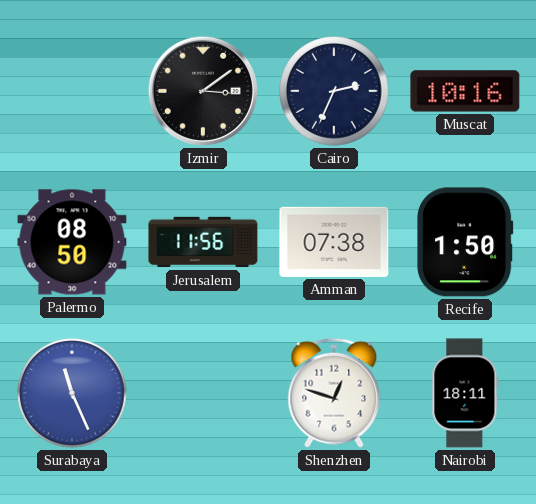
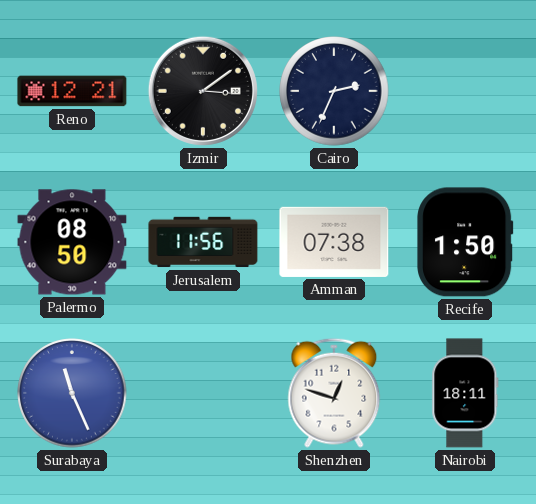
Reno: none -> 12:21
Muscat: 10:16 -> none
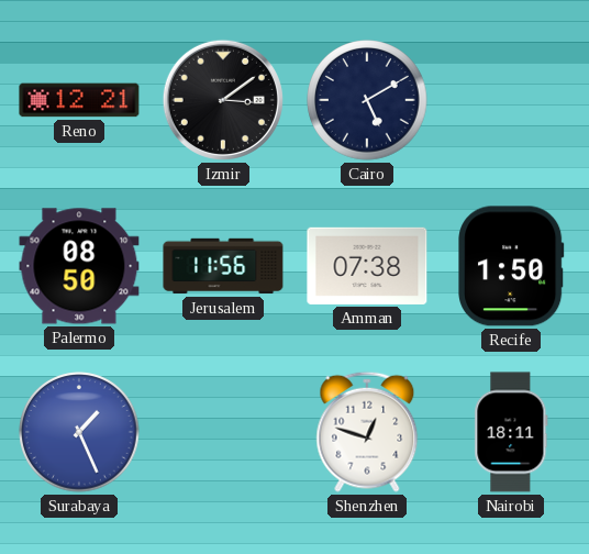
Cairo: 2:34 -> 5:10
Surabaya: 11:26 -> 1:26
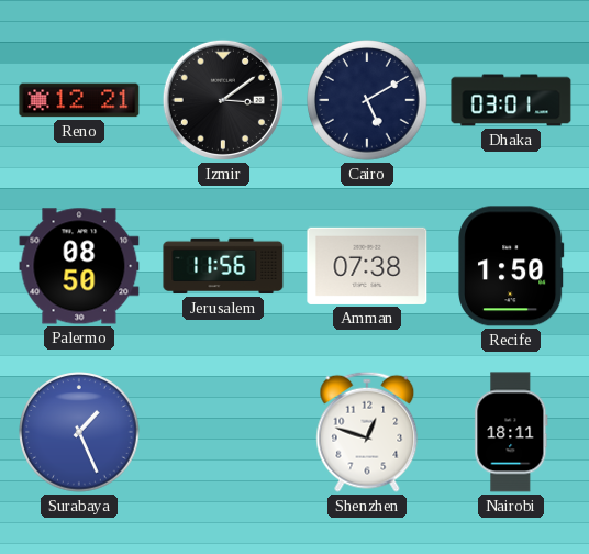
Dhaka: none -> 03:01
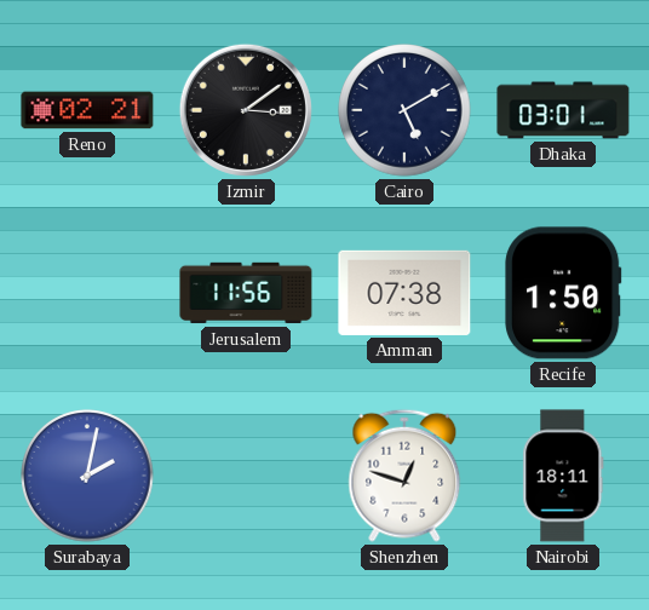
Reno: 12:21 -> 02:21
Palermo: 08:50 -> none
Surabaya: 1:26 -> 2:02
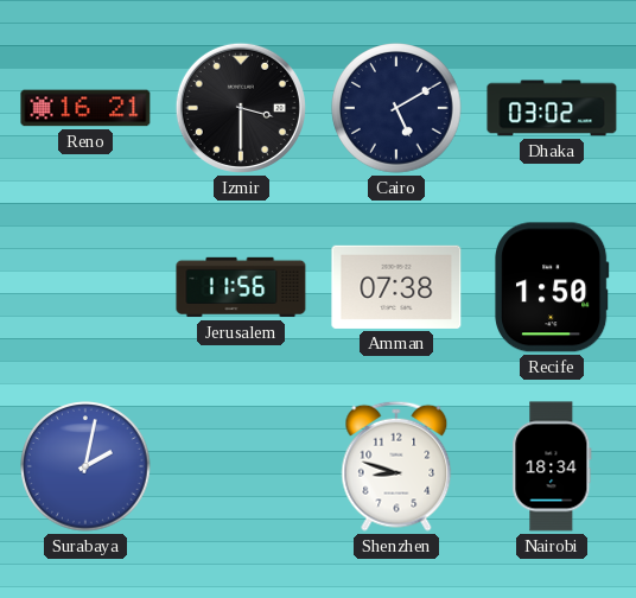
Reno: 02:21 -> 16:21
Izmir: 3:09 -> 3:30
Dhaka: 03:01 -> 03:02
Shenzhen: 12:48 -> 8:48
Nairobi: 18:11 -> 18:34
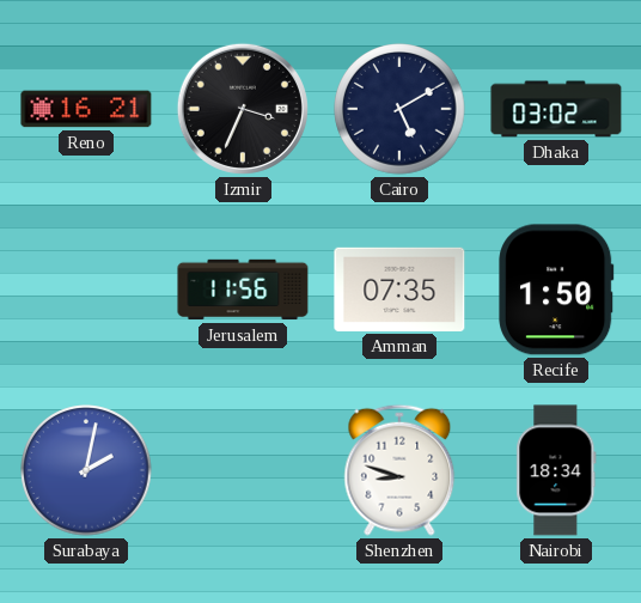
Izmir: 3:30 -> 3:34
Amman: 07:38 -> 07:35
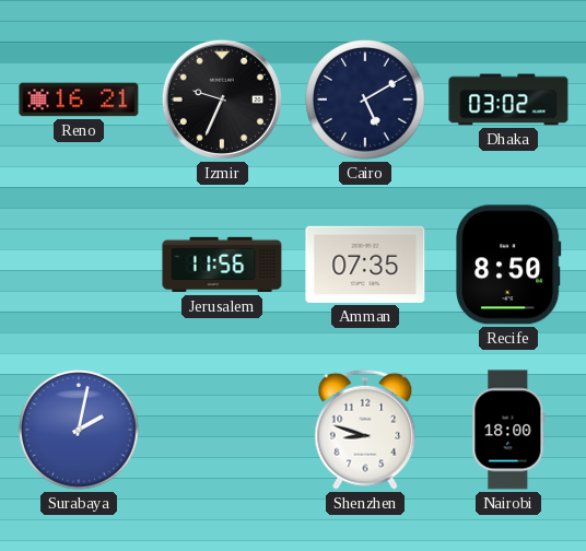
Izmir: 3:34 -> 9:34
Recife: 1:50 -> 8:50
Nairobi: 18:34 -> 18:00
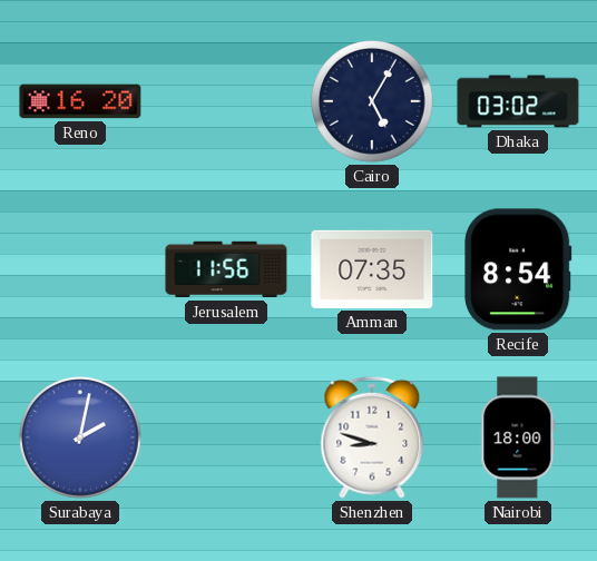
Reno: 16:21 -> 16:20
Izmir: 9:34 -> none
Cairo: 5:10 -> 5:05
Recife: 8:50 -> 8:54
